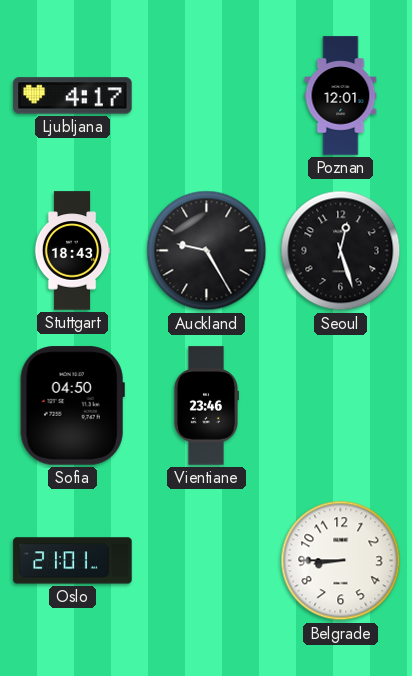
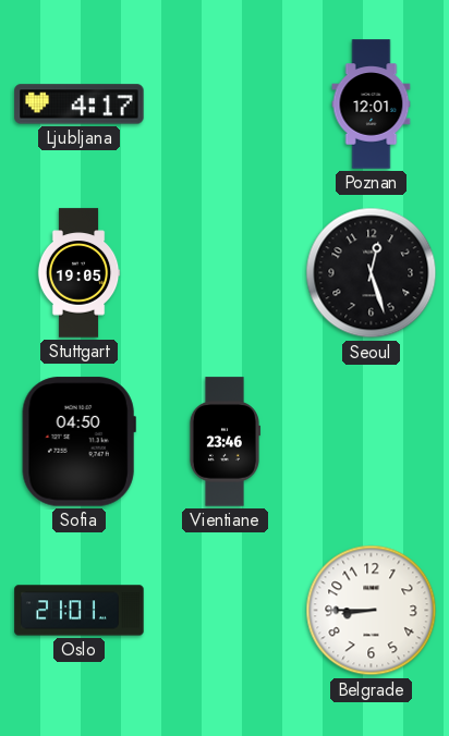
Stuttgart: 18:43 -> 19:05
Auckland: 9:25 -> none
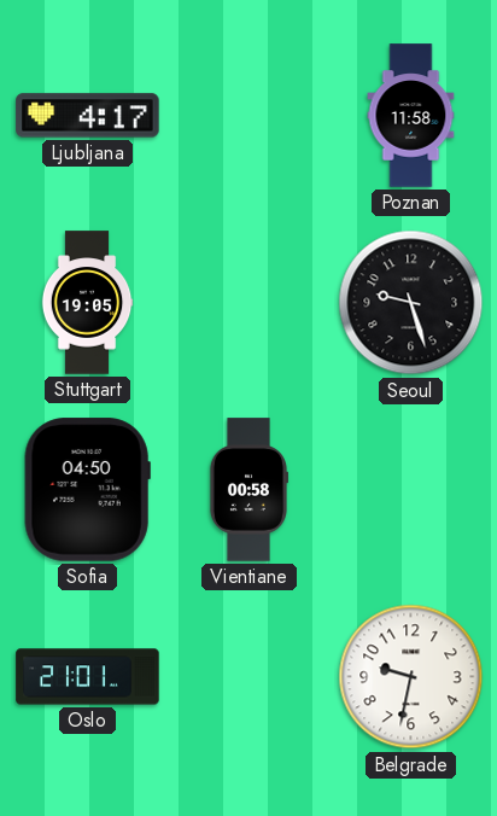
Poznan: 12:01 -> 11:58
Seoul: 12:27 -> 9:27
Vientiane: 23:46 -> 00:58
Belgrade: 8:45 -> 9:32
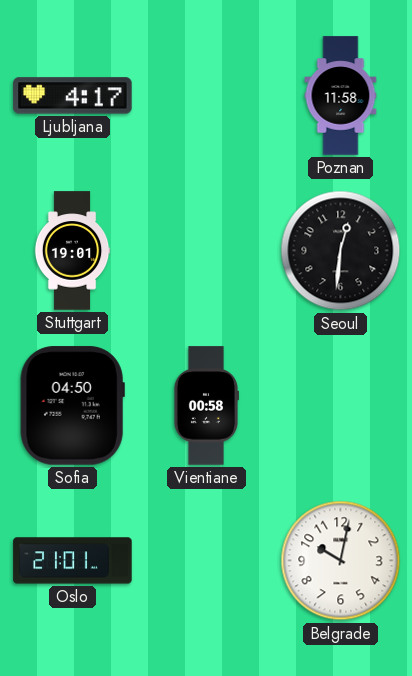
Stuttgart: 19:05 -> 19:01
Seoul: 9:27 -> 12:31
Belgrade: 9:32 -> 10:02
